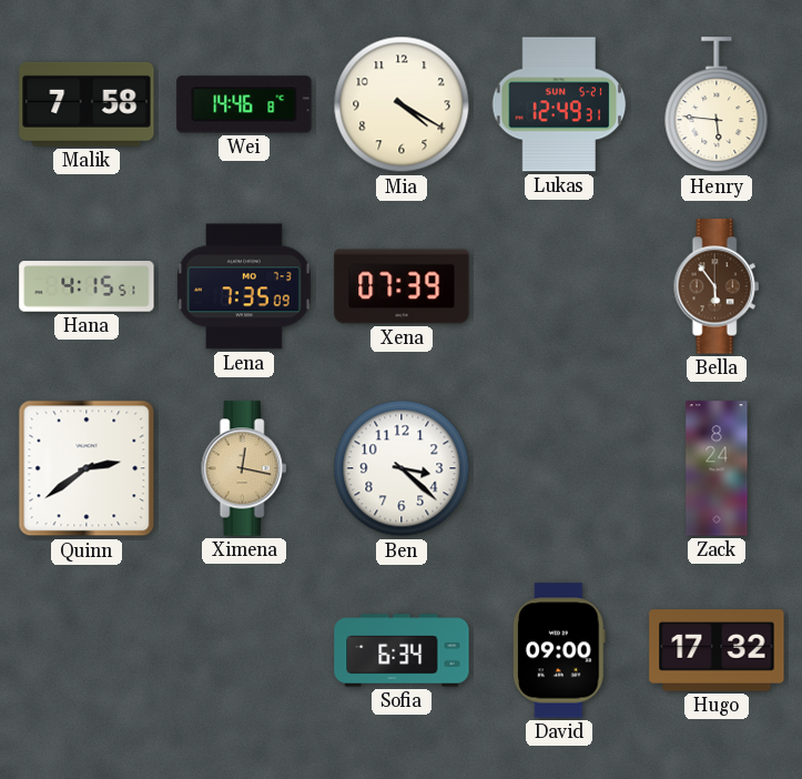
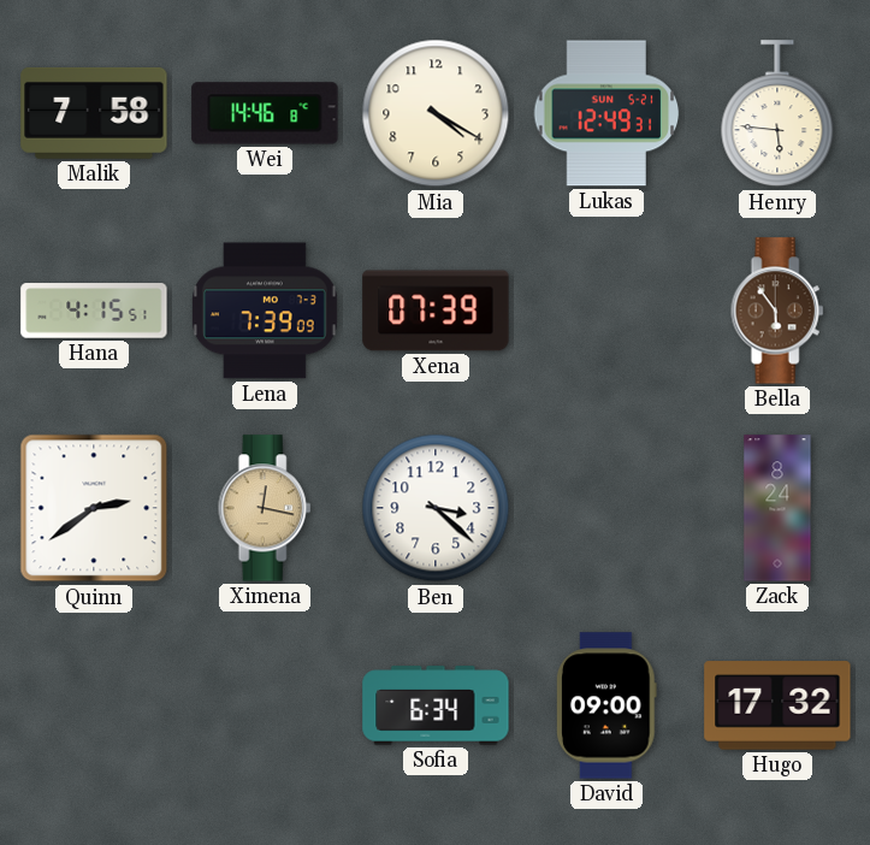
Lena: 7:35 -> 7:39
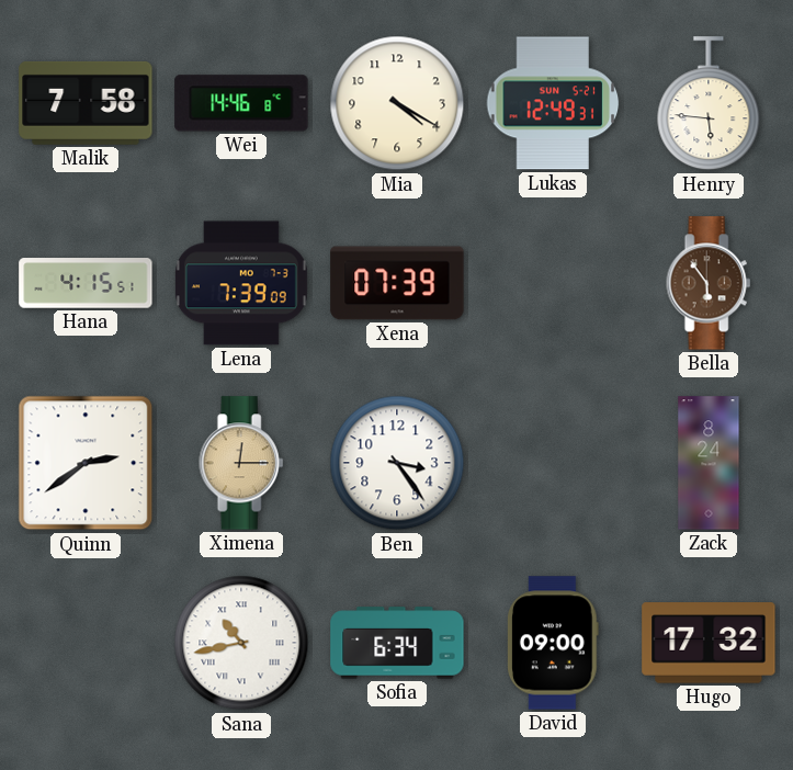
Ximena: 12:17 -> 12:15
Ben: 3:22 -> 3:24
Sana: none -> 10:43
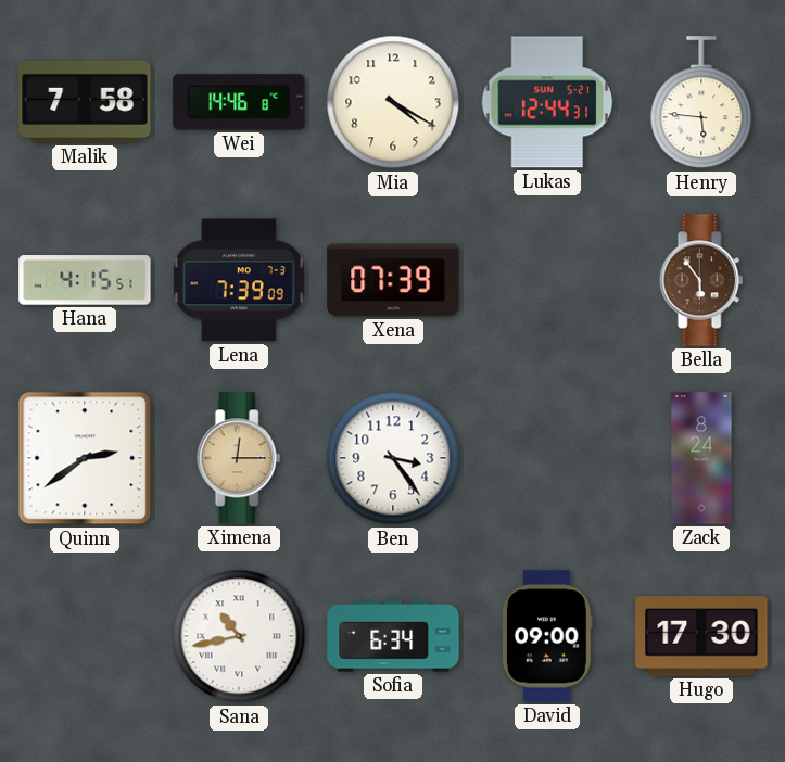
Lukas: 12:49 -> 12:44
Hugo: 17:32 -> 17:30
